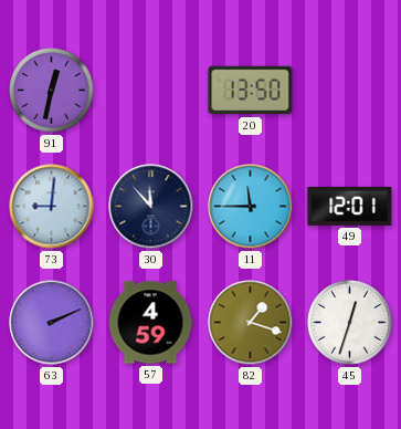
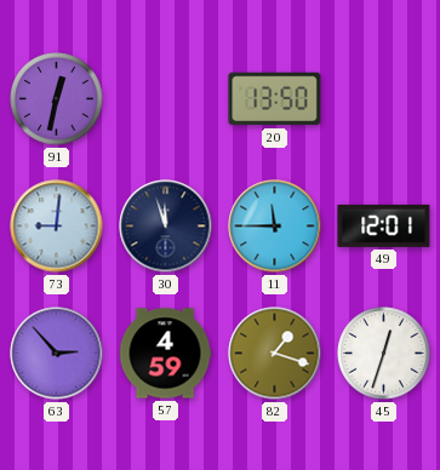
30: 11:53 -> 11:57
63: 2:11 -> 2:53
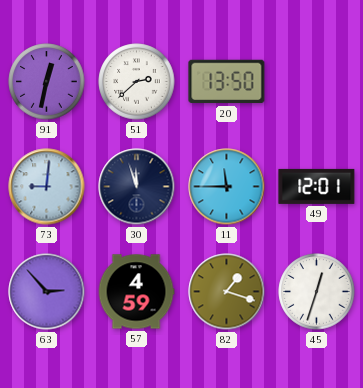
51: none -> 2:38
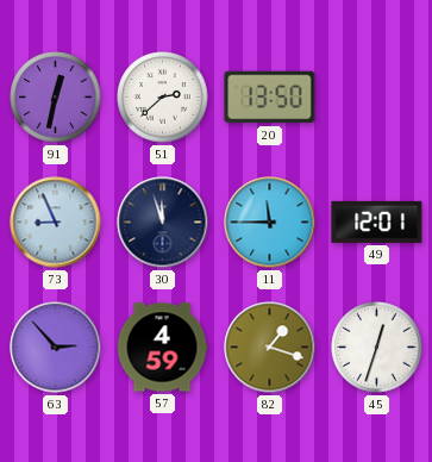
73: 9:01 -> 8:56
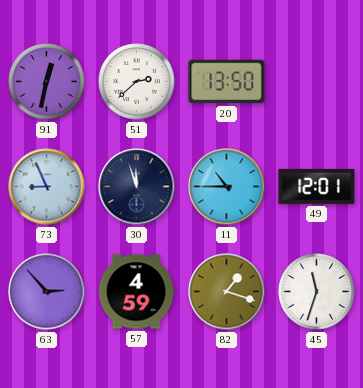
11: 11:45 -> 10:45
45: 12:33 -> 11:33
